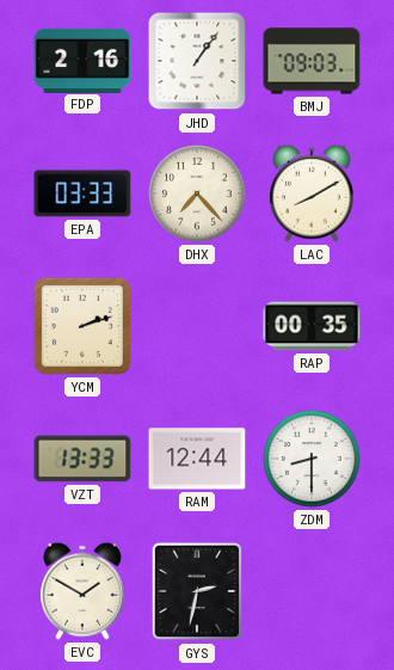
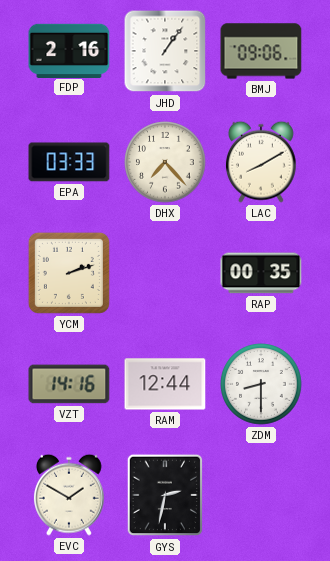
BMJ: 09:03 -> 09:06
VZT: 13:33 -> 14:16
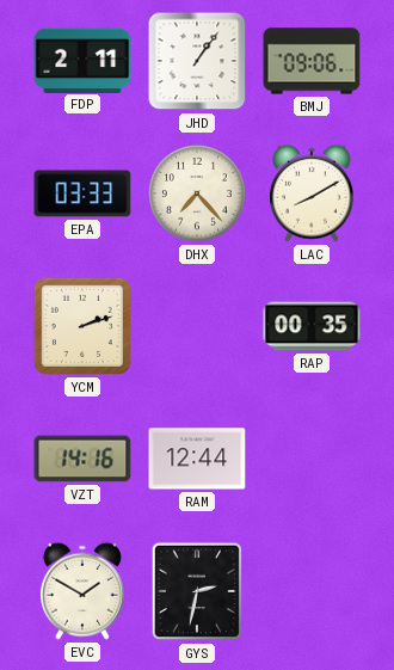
FDP: 2:16 -> 2:11
ZDM: 8:30 -> none
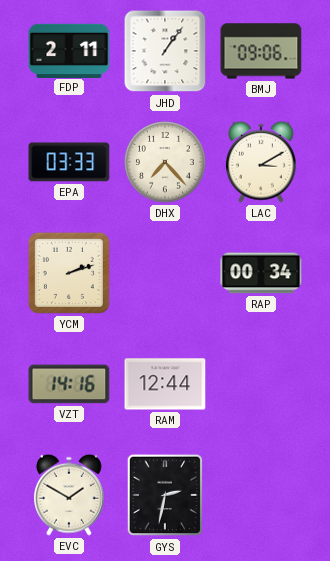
LAC: 8:10 -> 3:10
RAP: 00:35 -> 00:34
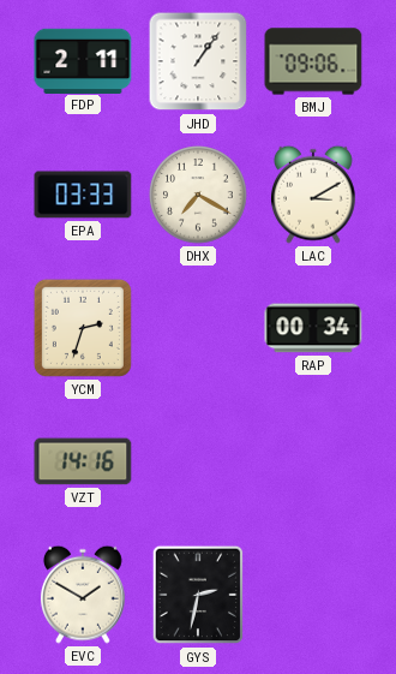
DHX: 7:23 -> 7:20
YCM: 2:12 -> 2:33
RAM: 12:44 -> none
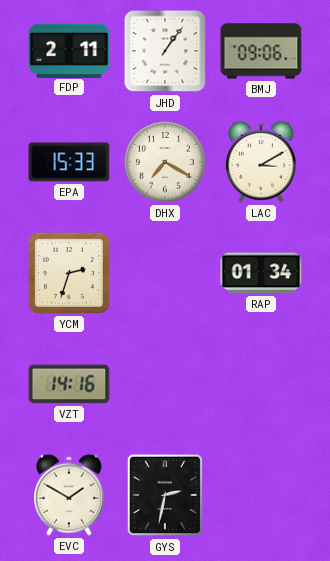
EPA: 03:33 -> 15:33
RAP: 00:34 -> 01:34
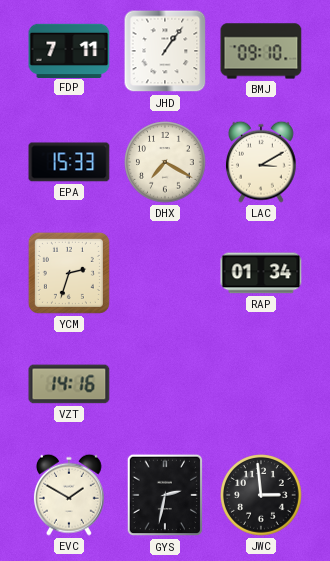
FDP: 2:11 -> 7:11
BMJ: 09:06 -> 09:10
JWC: none -> 2:59
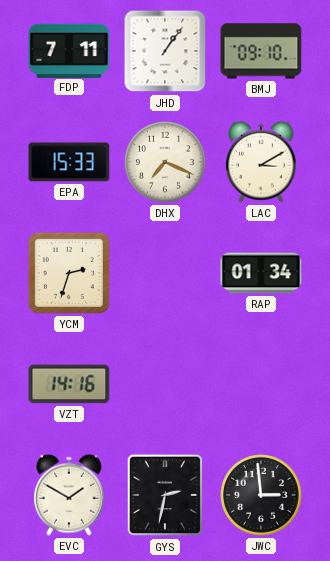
DHX: 7:20 -> 7:19
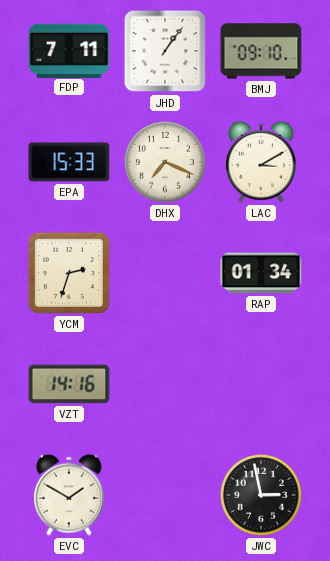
GYS: 2:32 -> none
JWC: 2:59 -> 2:58
